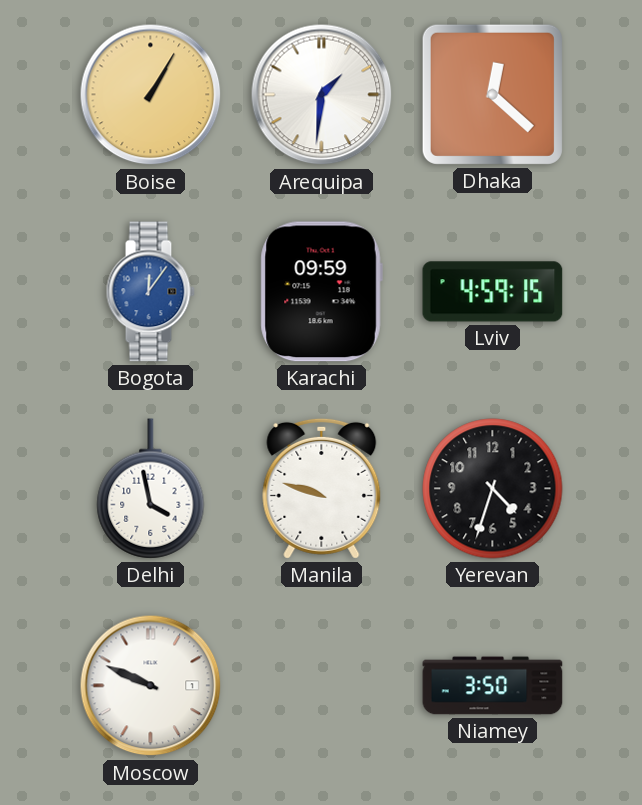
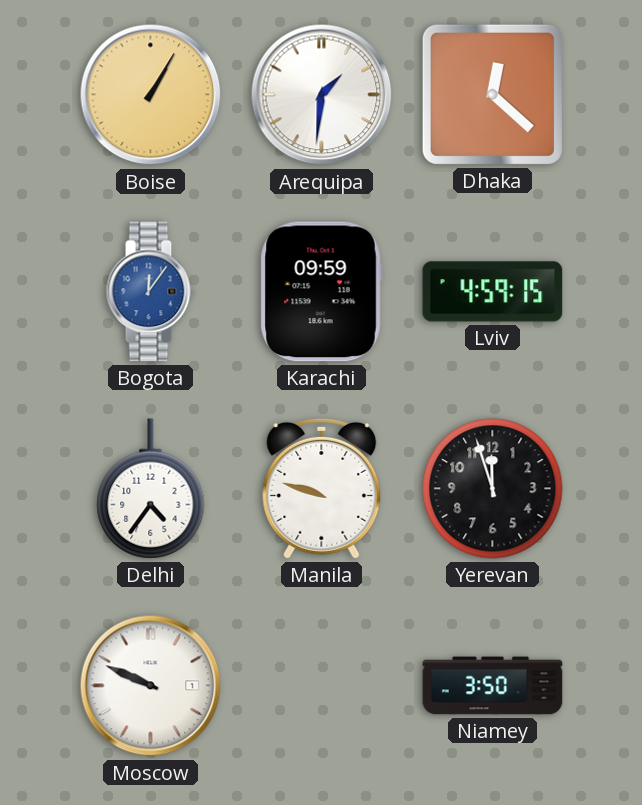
Delhi: 3:58 -> 4:36
Yerevan: 4:33 -> 11:57
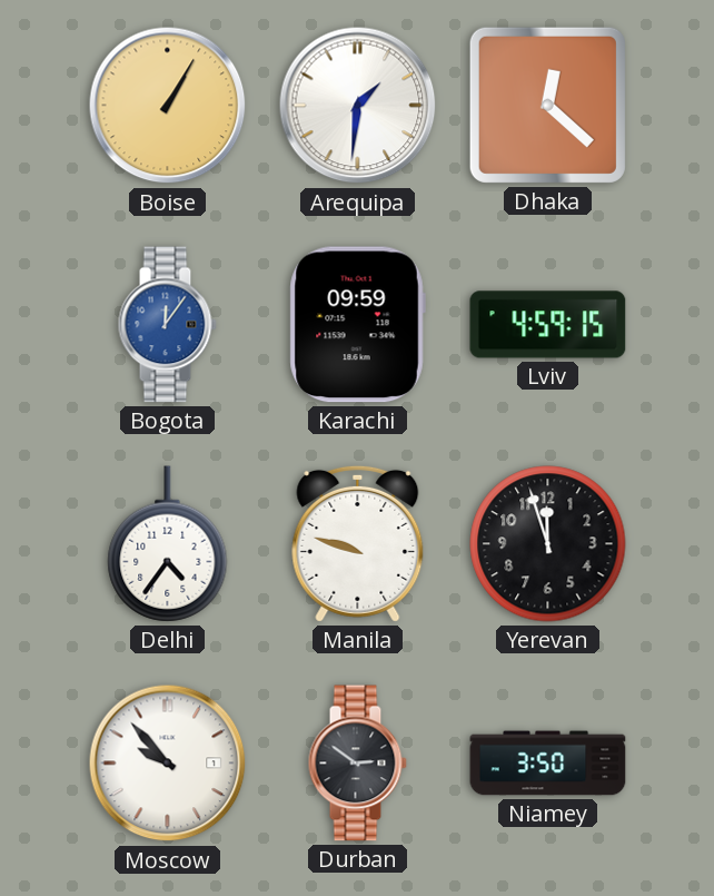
Moscow: 9:49 -> 9:53
Durban: none -> 2:51
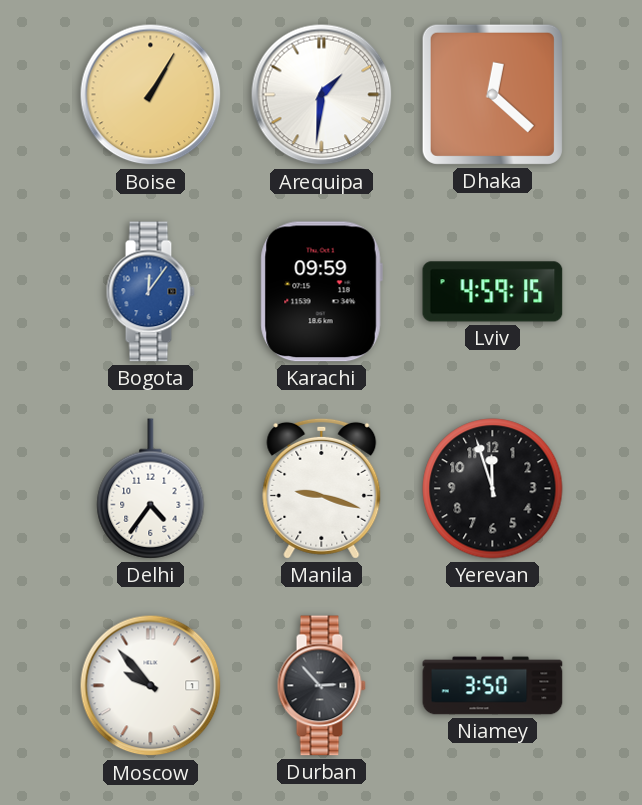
Manila: 9:48 -> 9:18
Durban: 2:51 -> 2:53
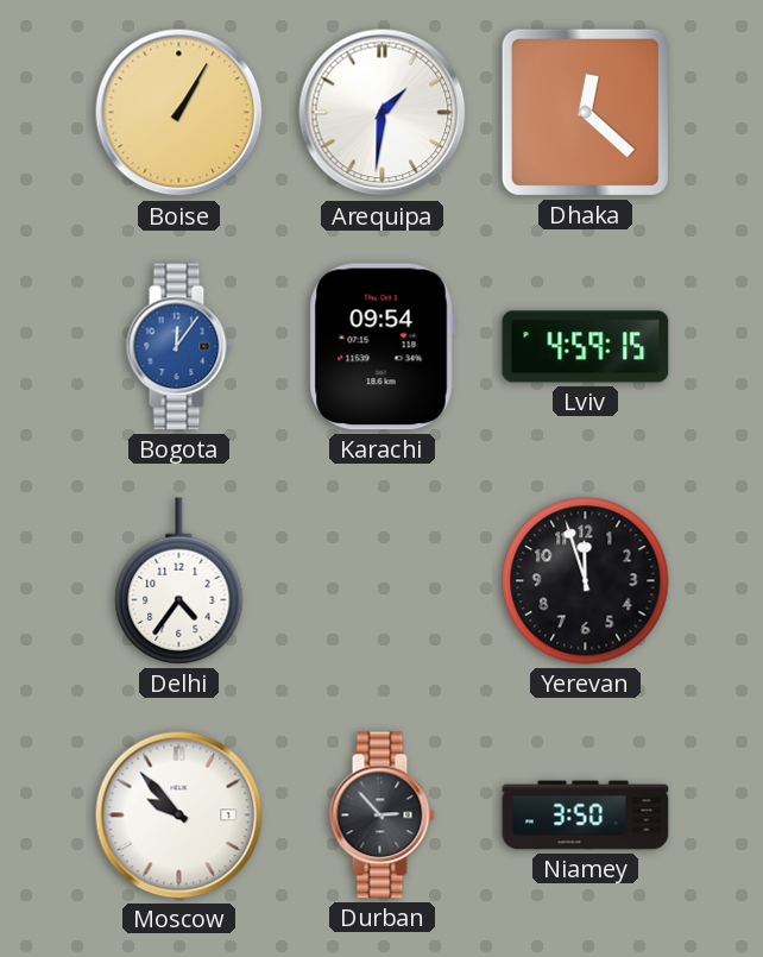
Karachi: 09:59 -> 09:54
Manila: 9:18 -> none
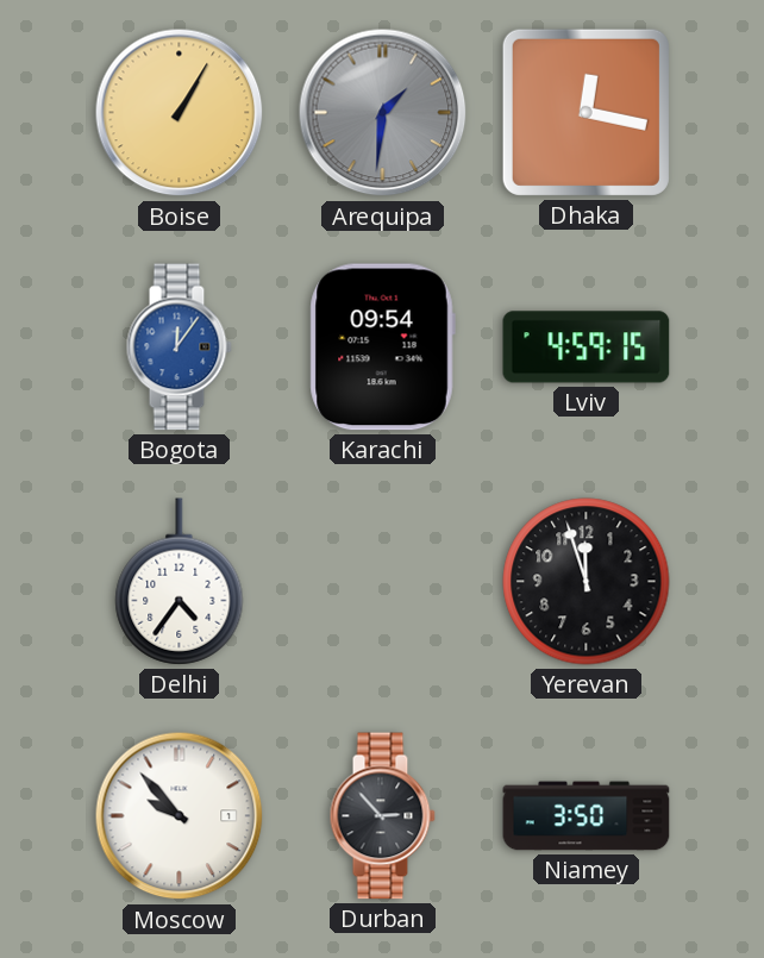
Arequipa dial: white -> grey
Dhaka: 12:22 -> 12:17
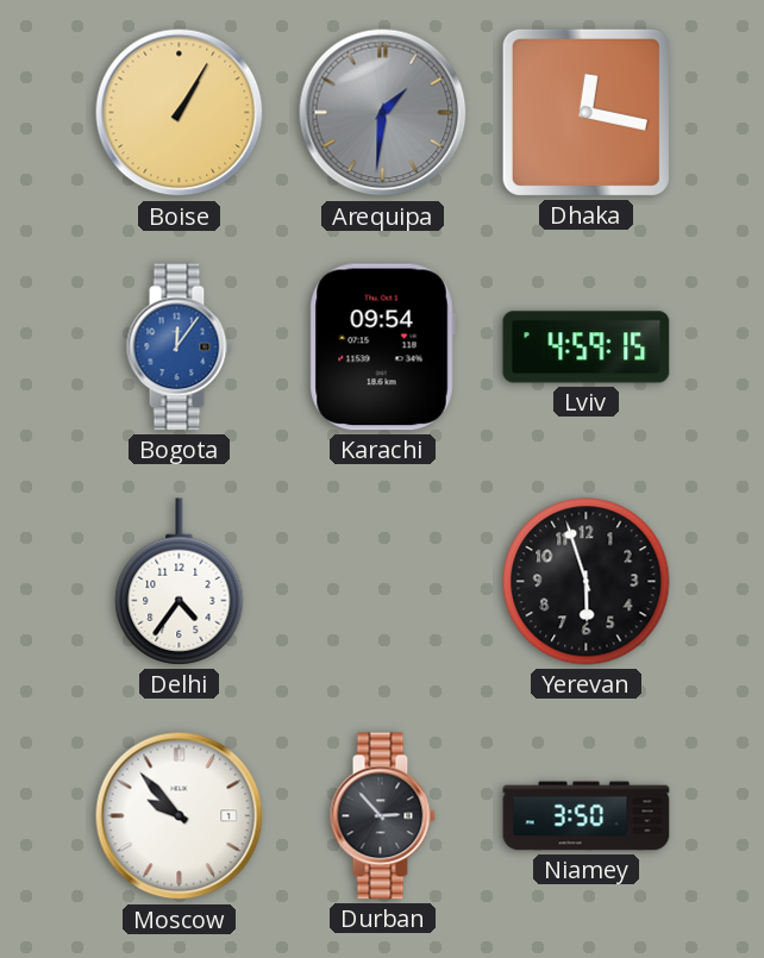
Yerevan: 11:57 -> 5:57
